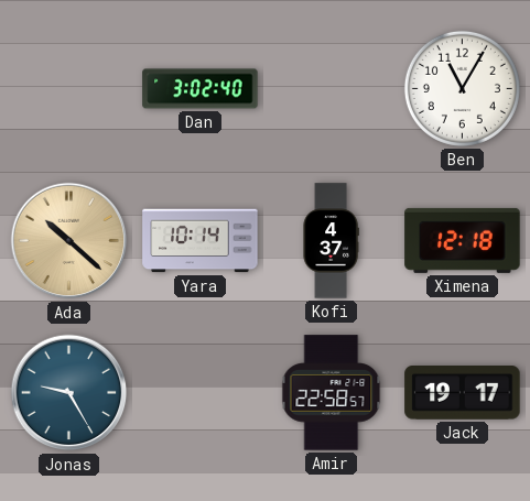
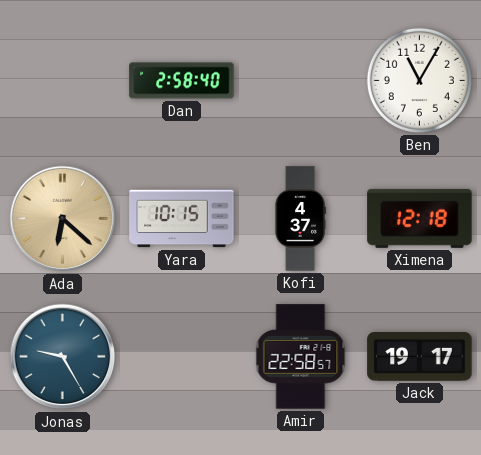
Dan: 3:02 -> 2:58
Ada: 10:22 -> 6:22
Yara: 10:14 -> 10:15
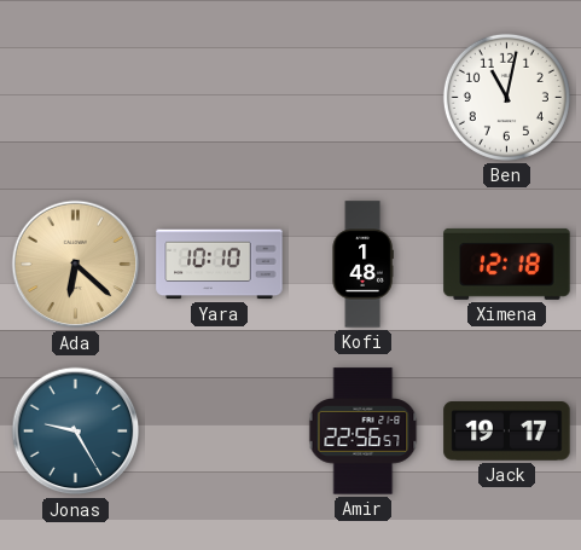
Dan: 2:58 -> none
Ben: 11:05 -> 11:02
Yara: 10:15 -> 10:10
Kofi: 4:37 -> 1:48
Amir: 22:58 -> 22:56
